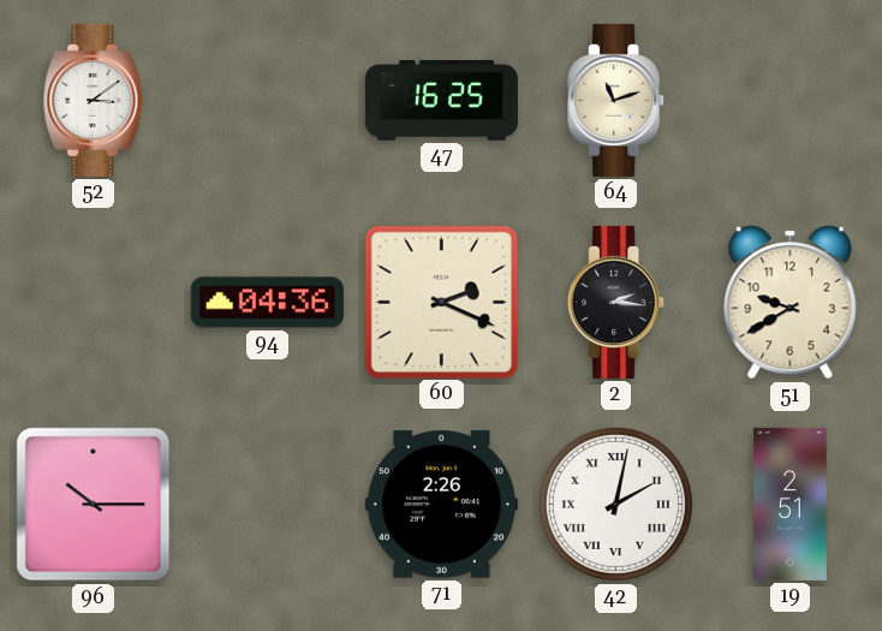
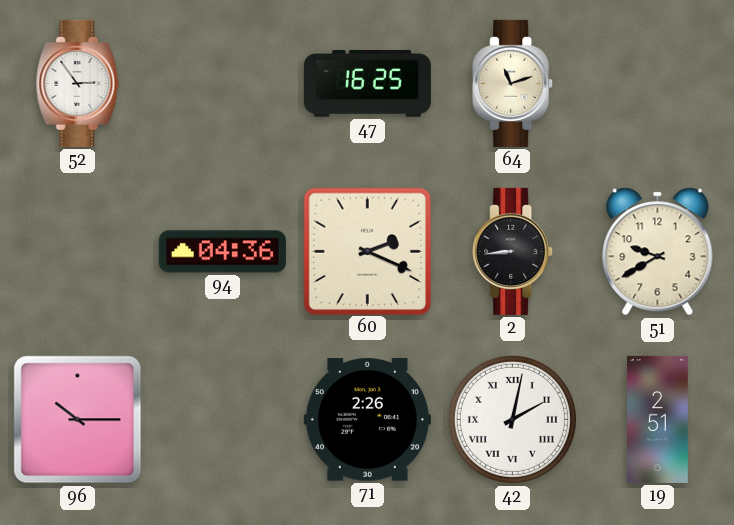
52: 3:09 -> 2:54
2: 2:16 -> 8:44
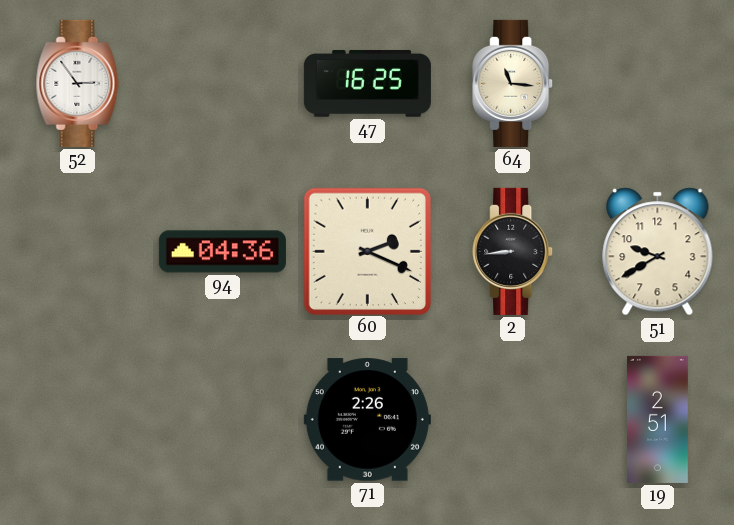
64: 11:12 -> 11:16
96: 10:15 -> none
42: 2:02 -> none
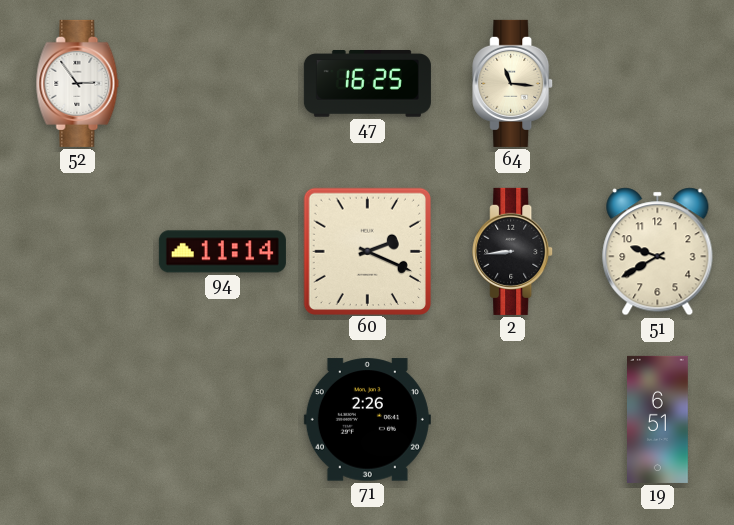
94: 04:36 -> 11:14
19: 2:51 -> 6:51
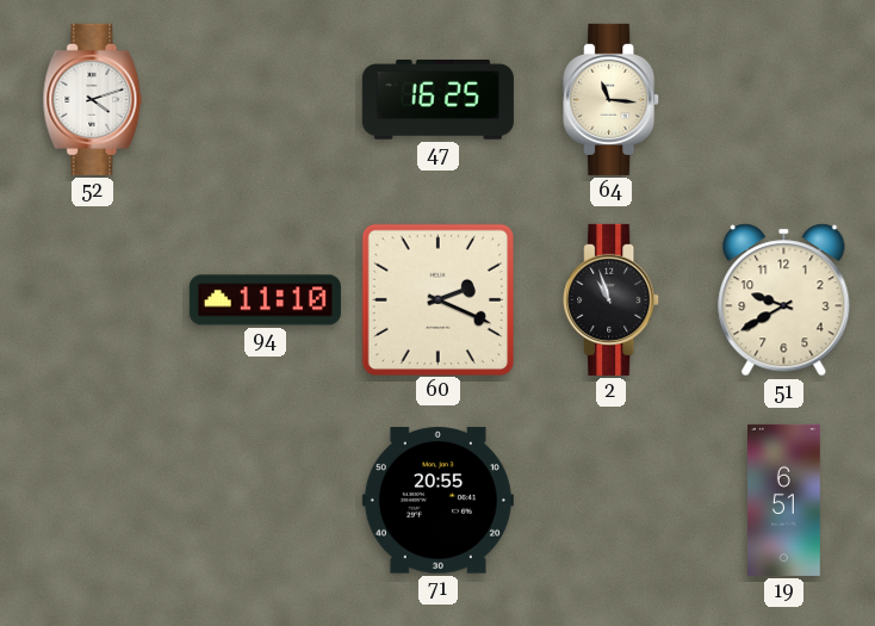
52: 2:54 -> 4:12
94: 11:14 -> 11:10
2: 8:44 -> 10:57
71: 2:26 -> 20:55
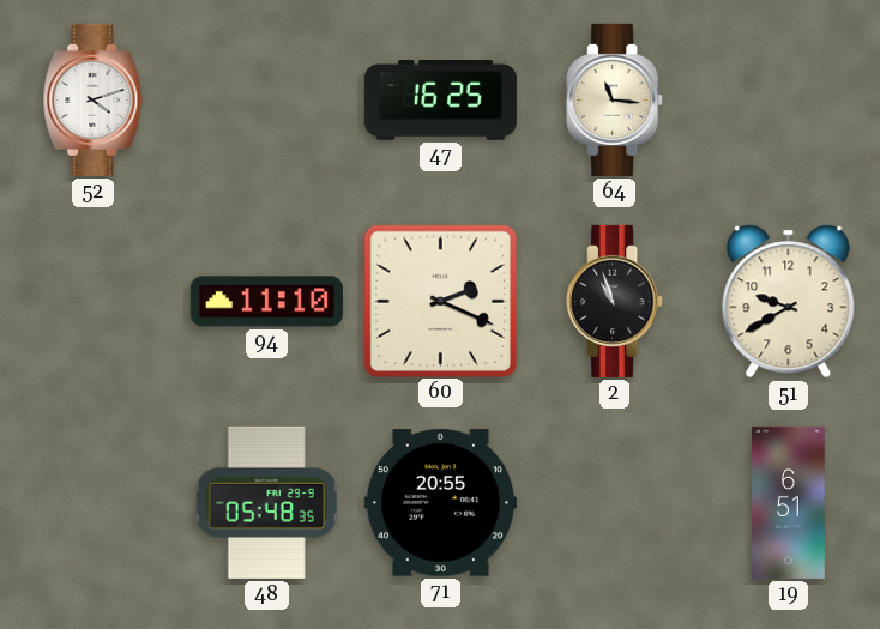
48: none -> 05:48
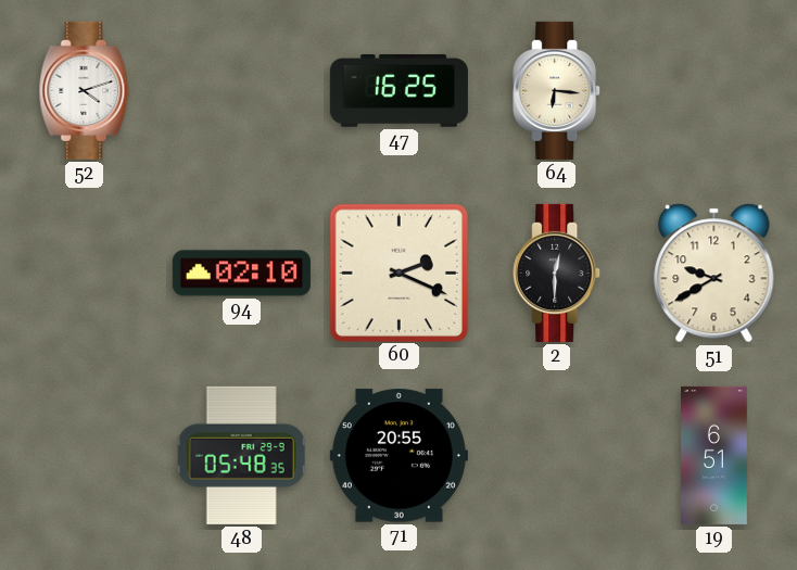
64: 11:16 -> 6:16
94: 11:10 -> 02:10
2: 10:57 -> 12:30
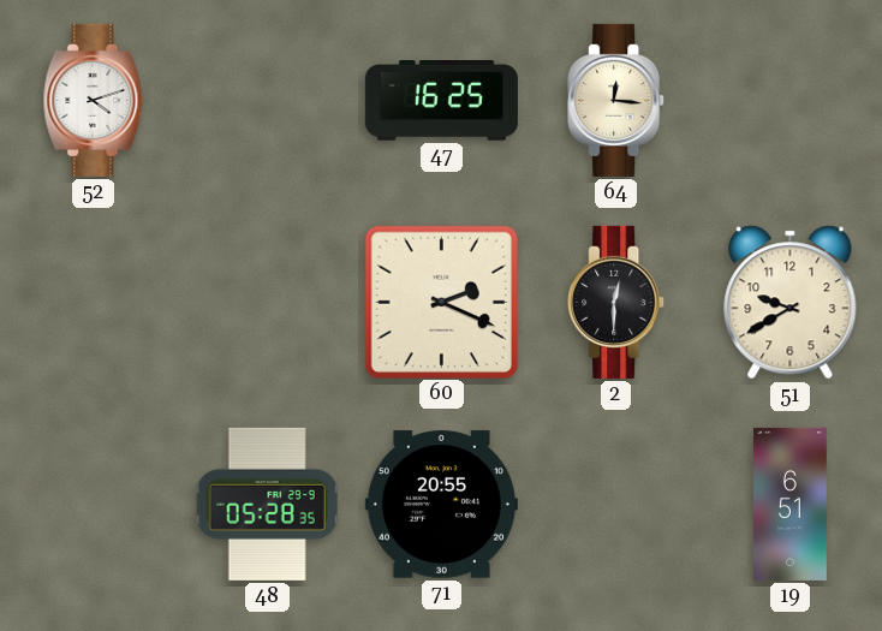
64: 6:16 -> 12:16
94: 02:10 -> none
48: 05:48 -> 05:28
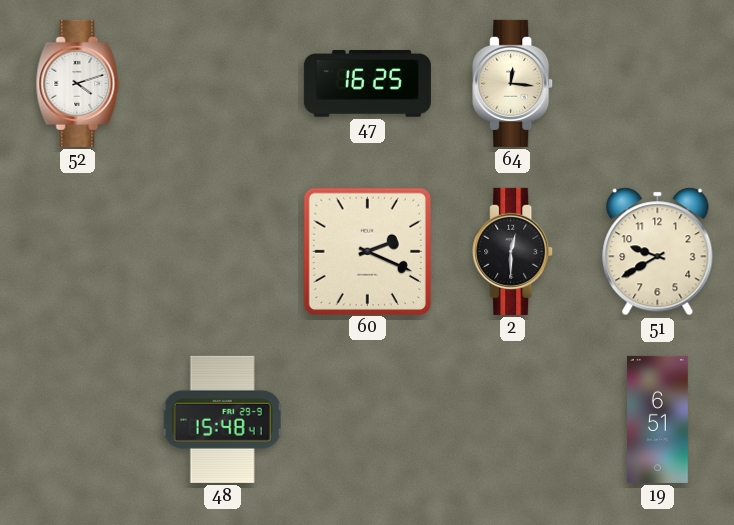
48: 05:28 -> 15:48
71: 20:55 -> none
